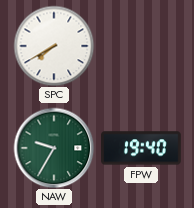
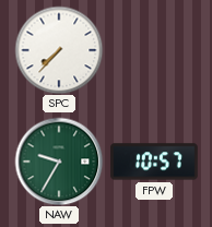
SPC: 7:40 -> 7:37
FPW: 19:40 -> 10:57
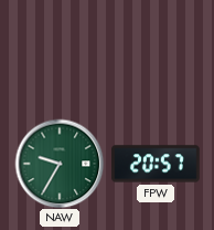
SPC: 7:37 -> none
FPW: 10:57 -> 20:57
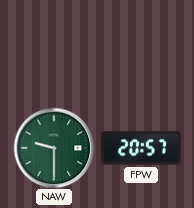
NAW: 9:35 -> 9:30
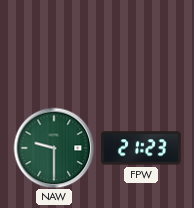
FPW: 20:57 -> 21:23
